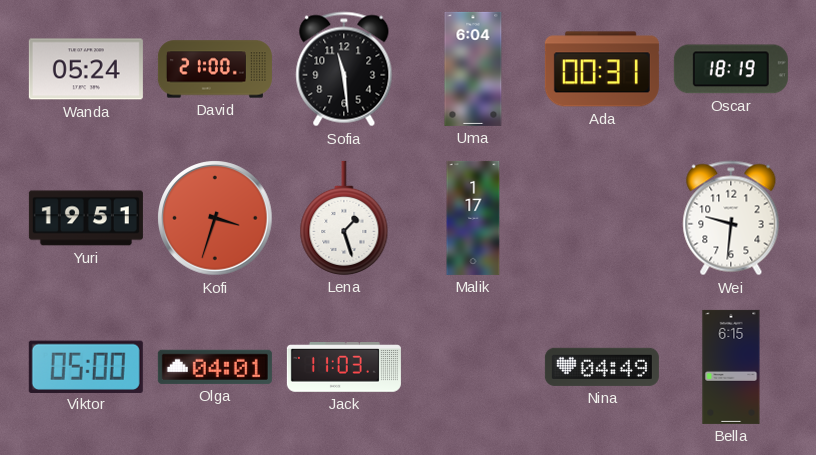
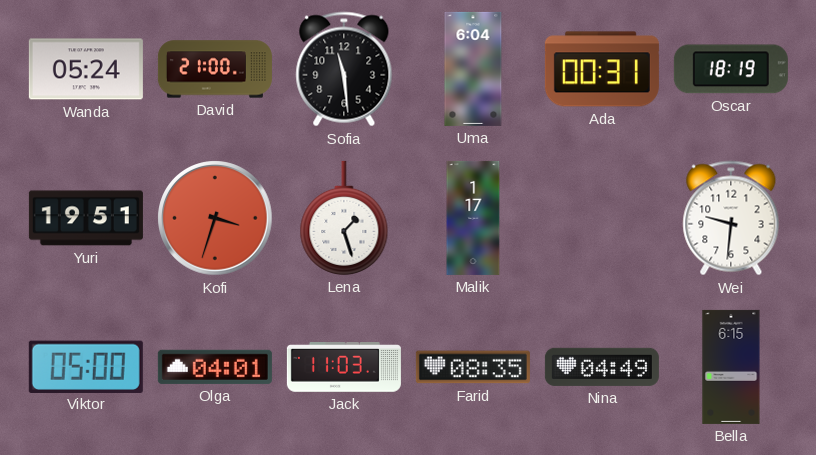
Farid: none -> 08:35
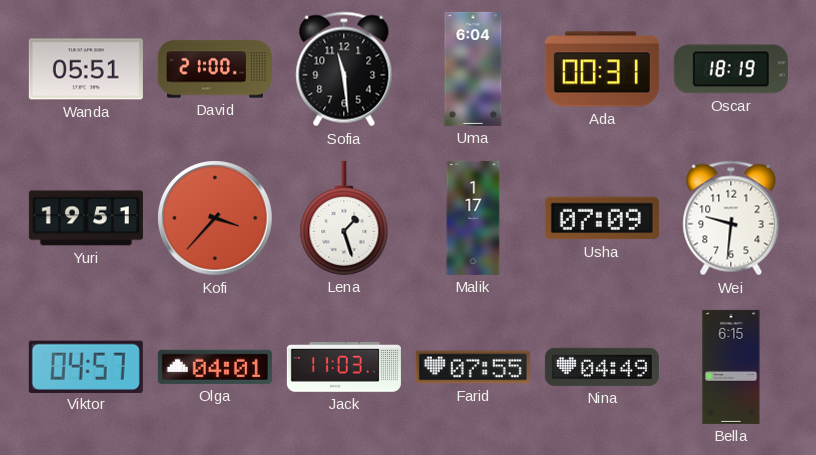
Wanda: 05:24 -> 05:51
Kofi: 3:33 -> 3:37
Usha: none -> 07:09
Viktor: 05:00 -> 04:57
Farid: 08:35 -> 07:55
